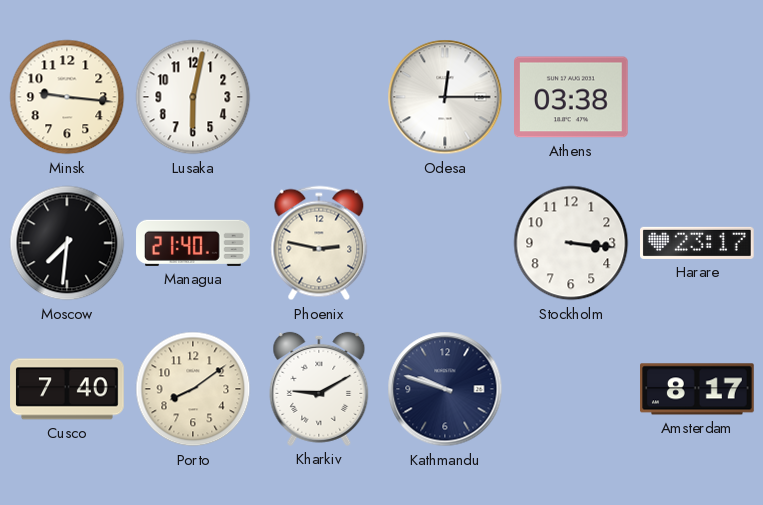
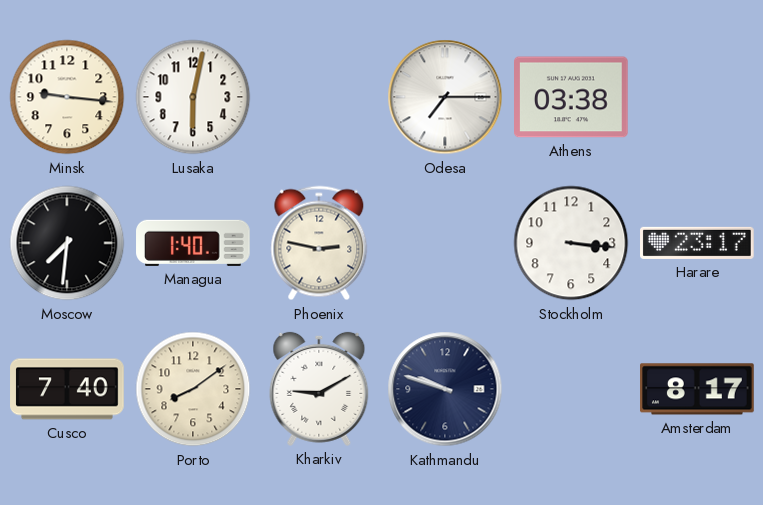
Odesa: 12:15 -> 7:15
Managua: 21:40 -> 1:40
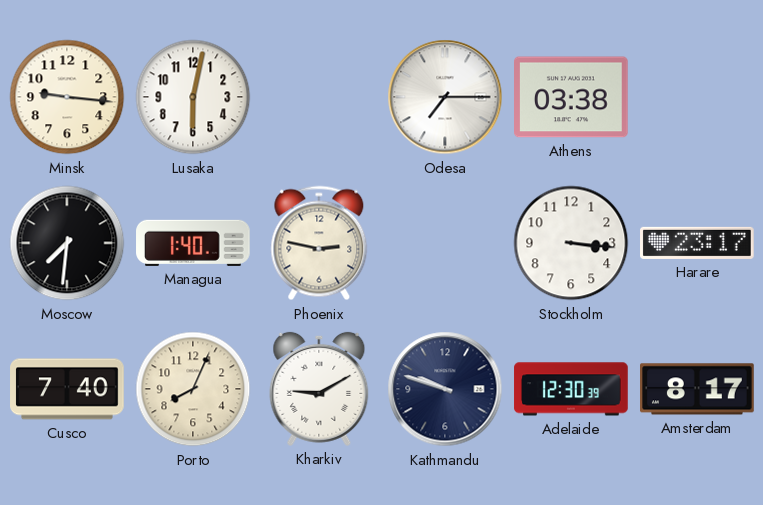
Porto: 8:09 -> 8:04
Adelaide: none -> 12:30
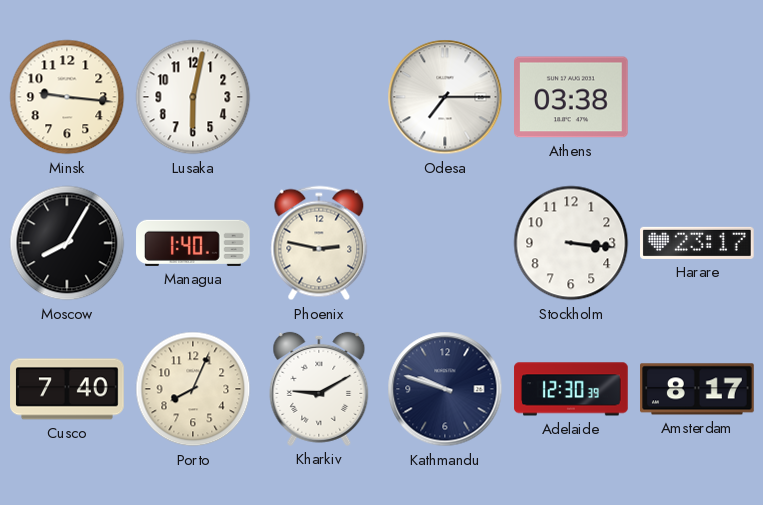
Moscow: 7:31 -> 8:05
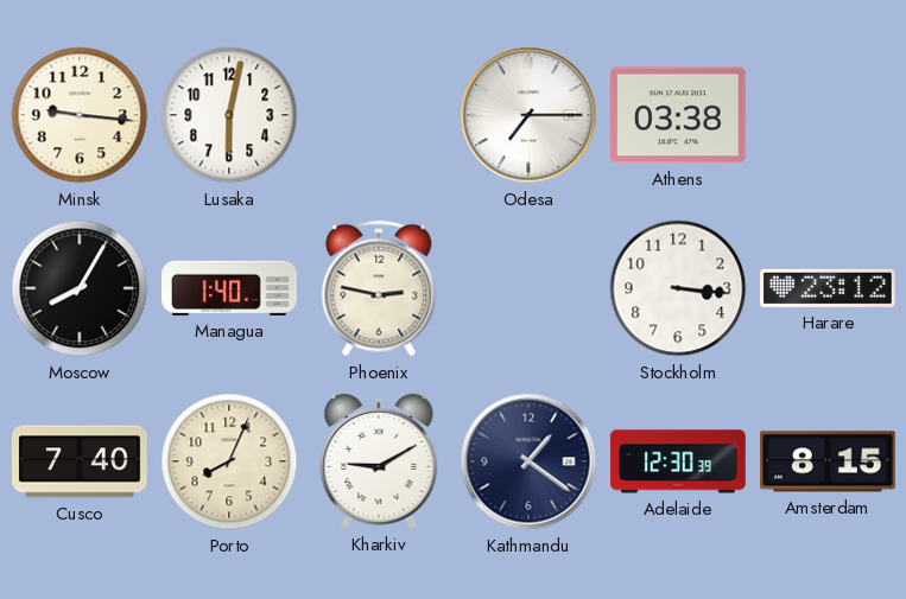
Harare: 23:17 -> 23:12
Kathmandu: 9:48 -> 1:21
Amsterdam: 8:17 -> 8:15
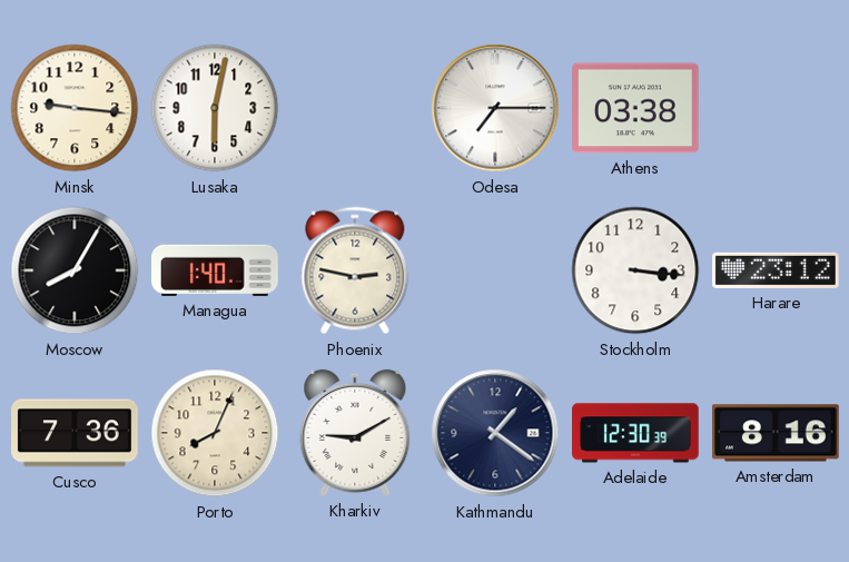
Cusco: 7:40 -> 7:36
Amsterdam: 8:15 -> 8:16
